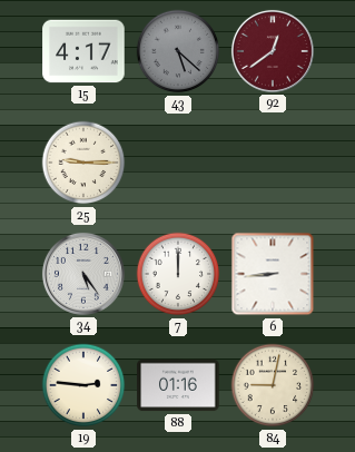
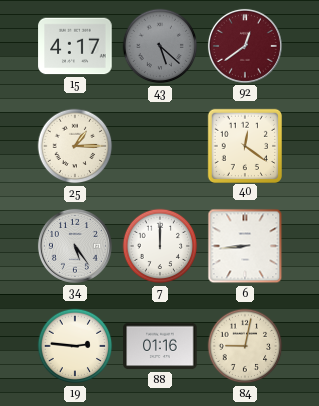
25: 9:15 -> 1:15
40: none -> 12:21
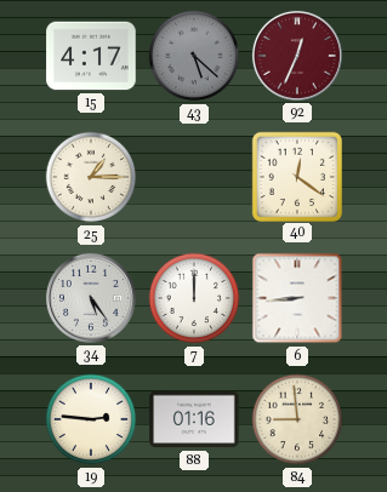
92: 12:39 -> 12:34
84: 9:02 -> 8:59
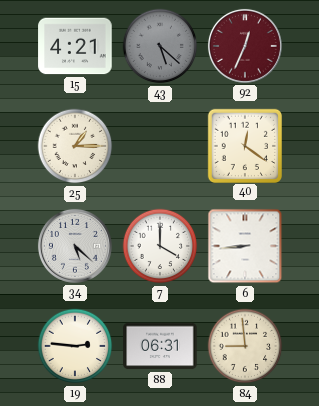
15: 4:17 -> 4:21
34: 5:24 -> 5:22
7: 12:00 -> 4:00
88: 01:16 -> 06:31
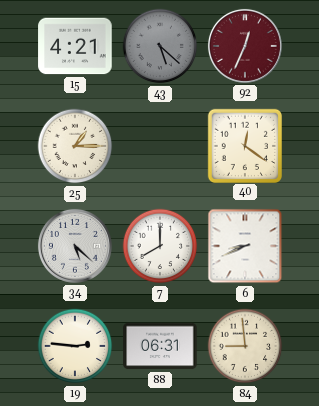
7: 4:00 -> 8:00
6: 8:44 -> 8:41
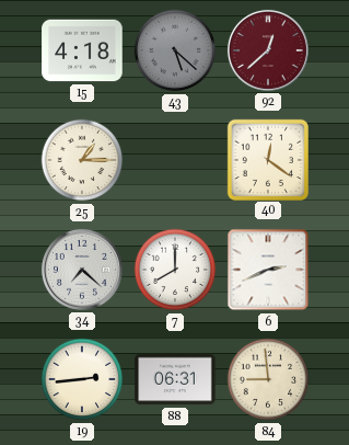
15: 4:21 -> 4:18
92: 12:34 -> 12:38
34: 5:22 -> 7:22
6: 8:41 -> 2:41
19: 2:46 -> 2:44
